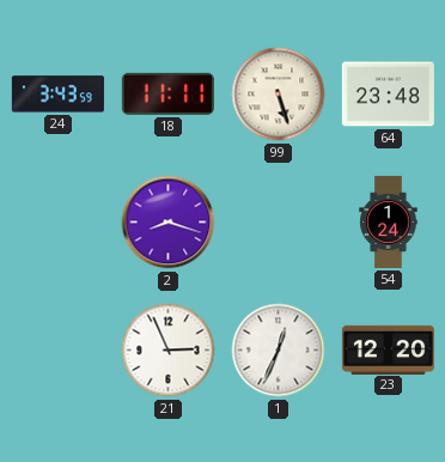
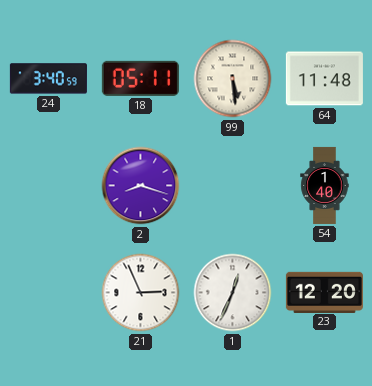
24: 3:43 -> 3:40
18: 11:11 -> 05:11
99: 5:27 -> 5:29
64: 23:48 -> 11:48
54: 1:24 -> 1:40
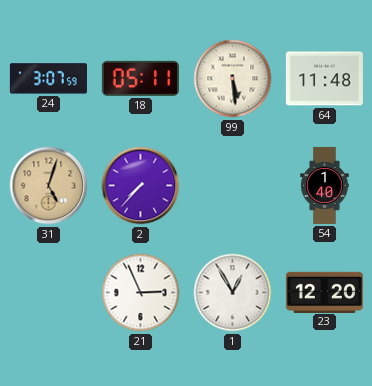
24: 3:40 -> 3:07
31: none -> 5:03
2: 8:18 -> 7:37
1: 12:34 -> 12:55
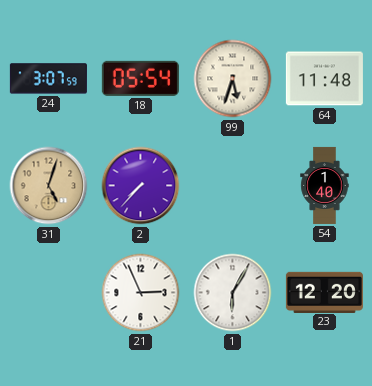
18: 05:11 -> 05:54
99: 5:29 -> 5:33
1: 12:55 -> 6:05
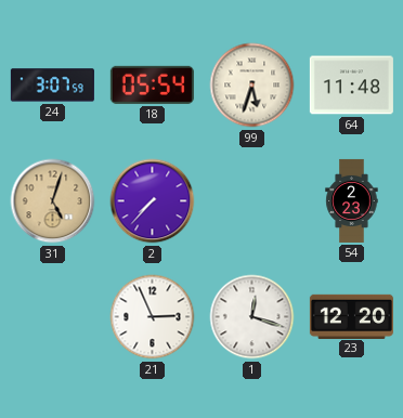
54: 1:40 -> 2:23
1: 6:05 -> 12:18
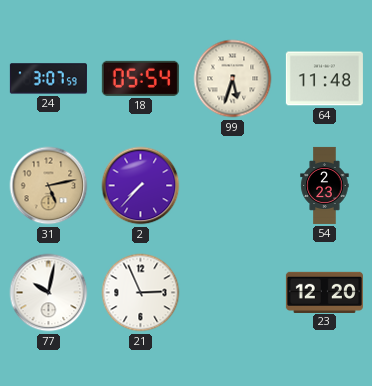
31: 5:03 -> 5:13
77: none -> 10:02
1: 12:18 -> none
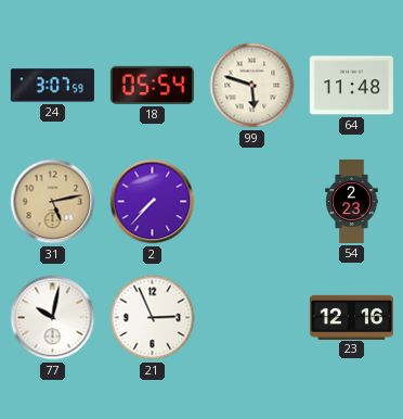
99: 5:33 -> 5:48
23: 12:20 -> 12:16
